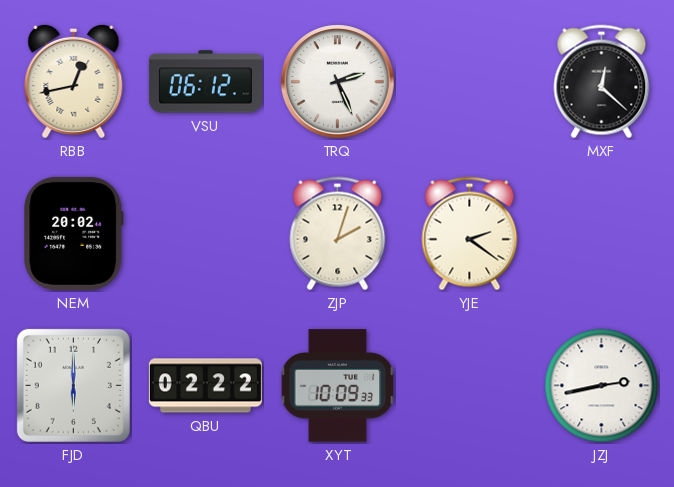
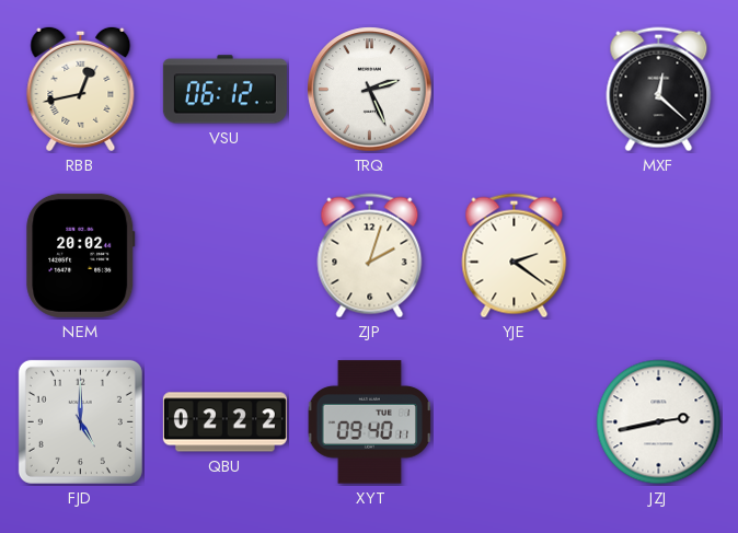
FJD: 6:00 -> 5:00
XYT: 10:09 -> 09:40
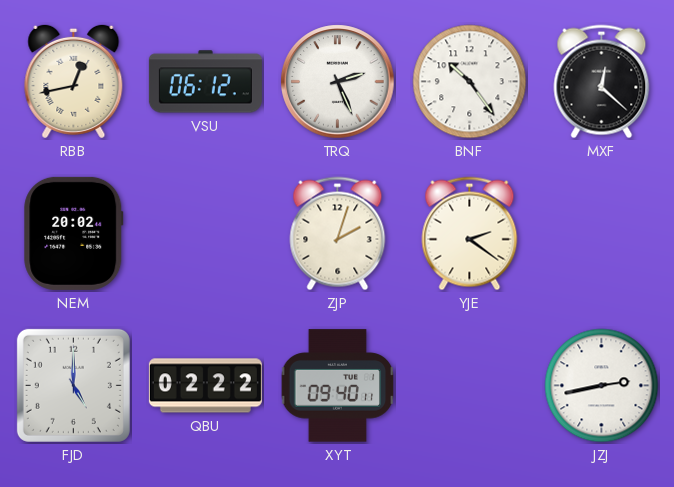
BNF: none -> 10:24
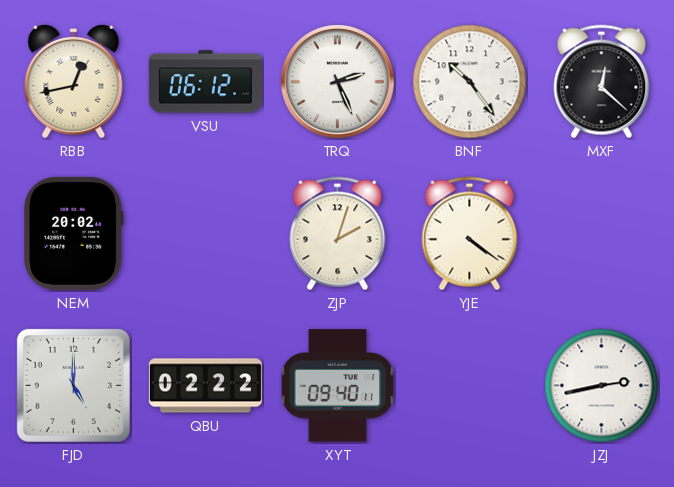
YJE: 2:21 -> 4:21
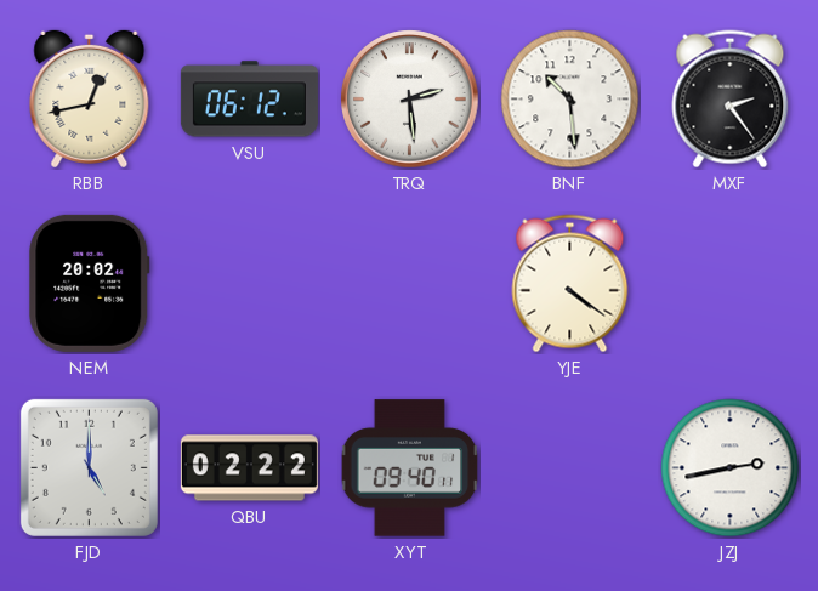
TRQ: 2:26 -> 2:29
BNF: 10:24 -> 10:29
MXF: 12:22 -> 2:24
ZJP: 2:03 -> none
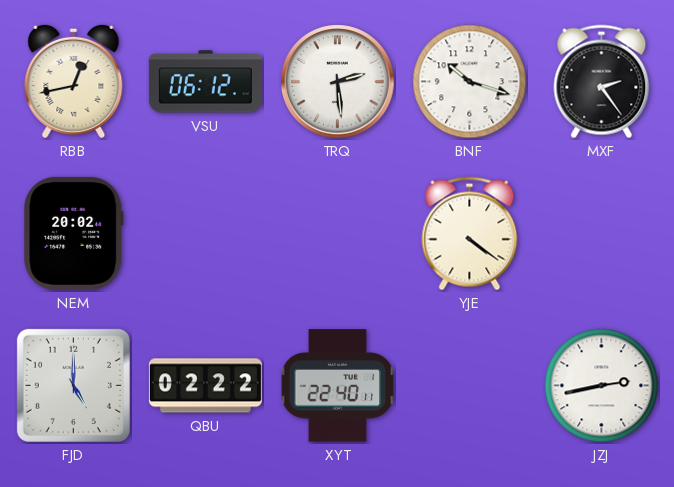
BNF: 10:29 -> 10:18
XYT: 09:40 -> 22:40
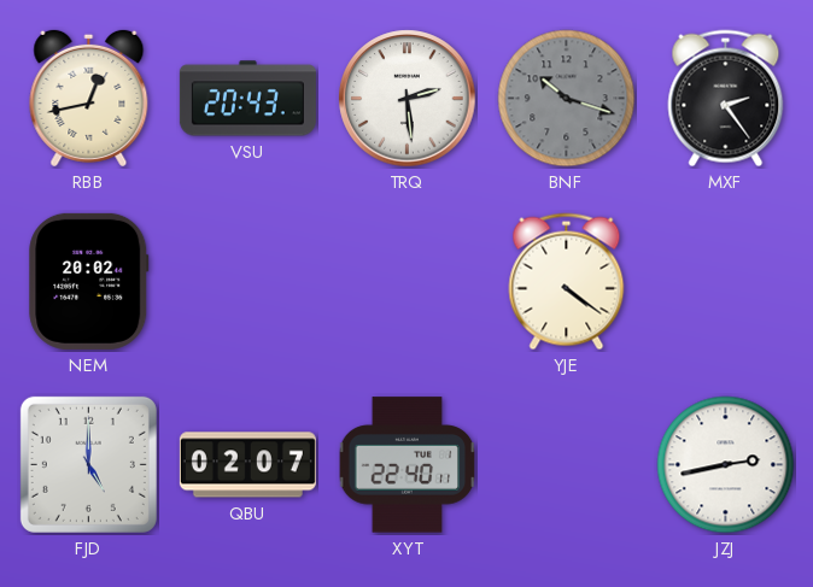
VSU: 06:12 -> 20:43
BNF dial: white -> grey
QBU: 02:22 -> 02:07
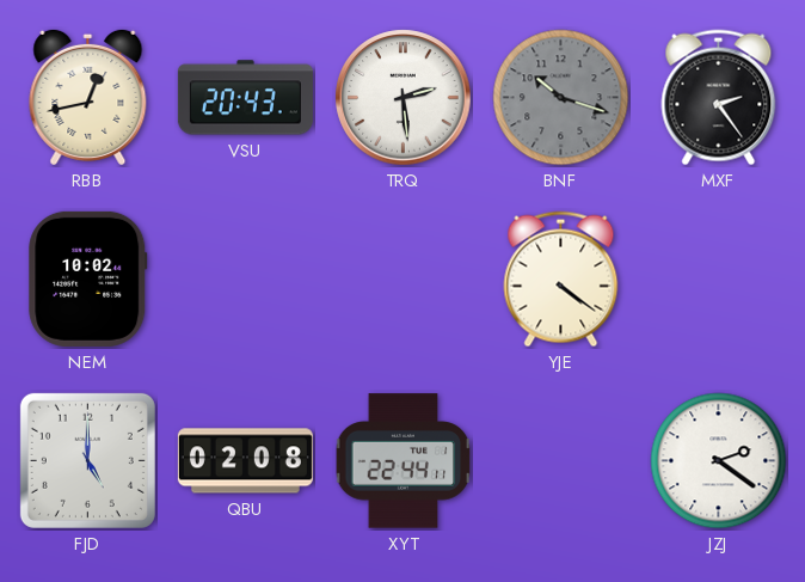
NEM: 20:02 -> 10:02
QBU: 02:07 -> 02:08
XYT: 22:40 -> 22:44
JZJ: 2:43 -> 2:21
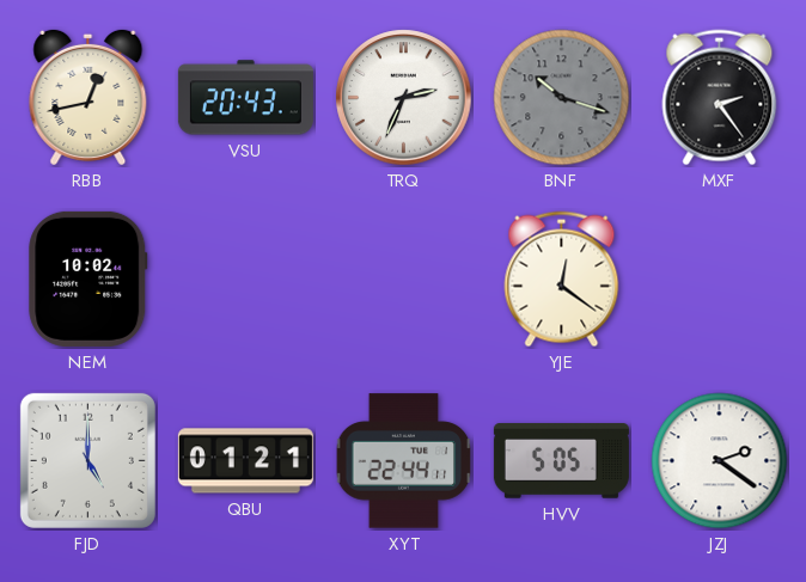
TRQ: 2:29 -> 2:34
YJE: 4:21 -> 12:21
QBU: 02:08 -> 01:21
HVV: none -> 5:05
